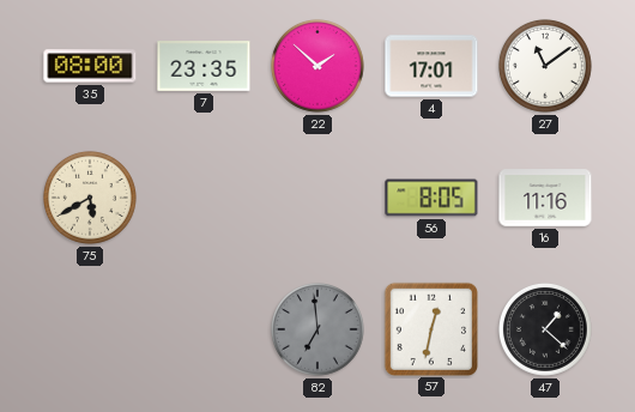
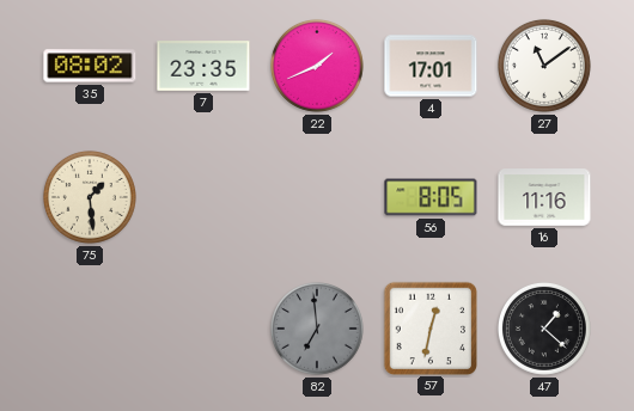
35: 08:00 -> 08:02
22: 1:52 -> 1:41
75: 5:40 -> 1:29
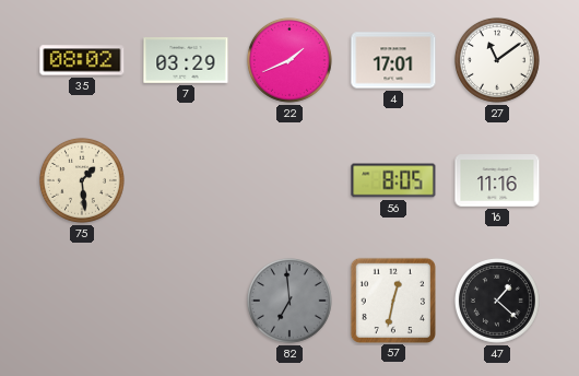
7: 23:35 -> 03:29
